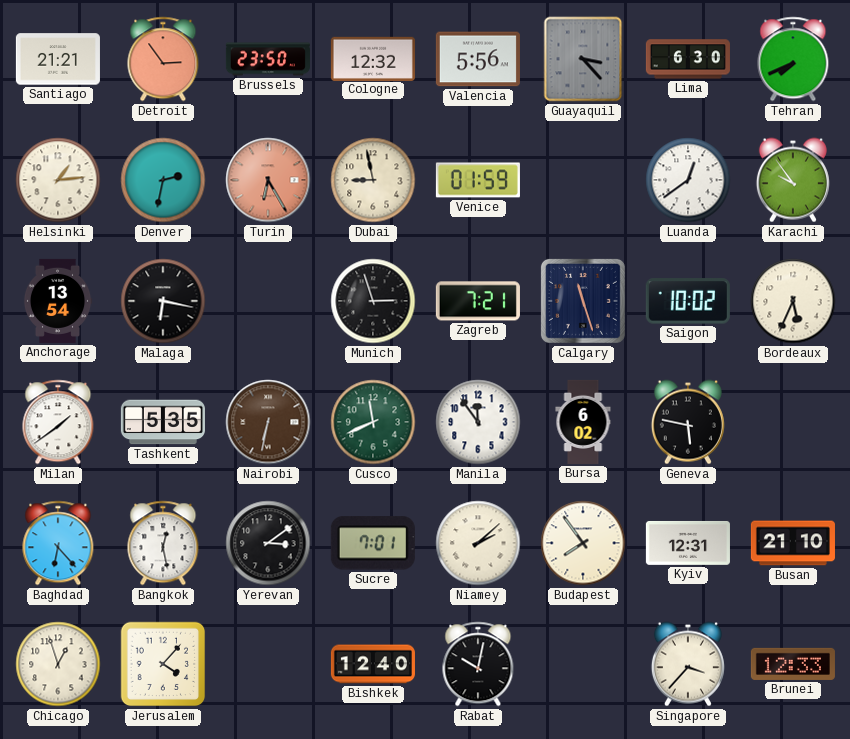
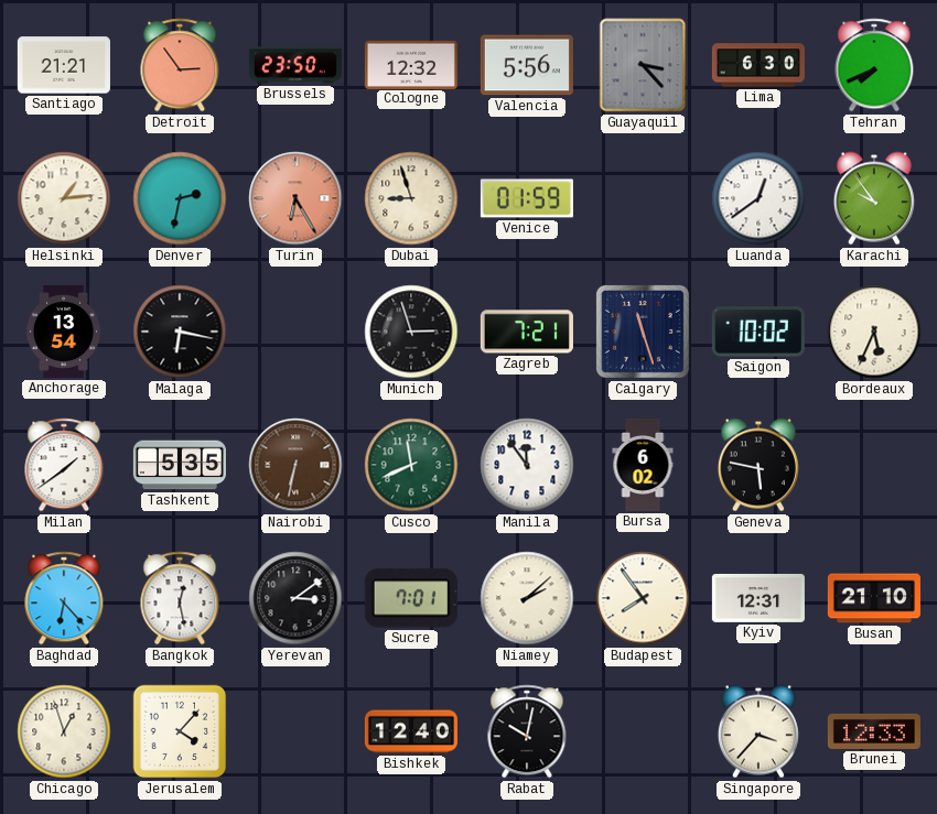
Dubai: 8:58 -> 8:57
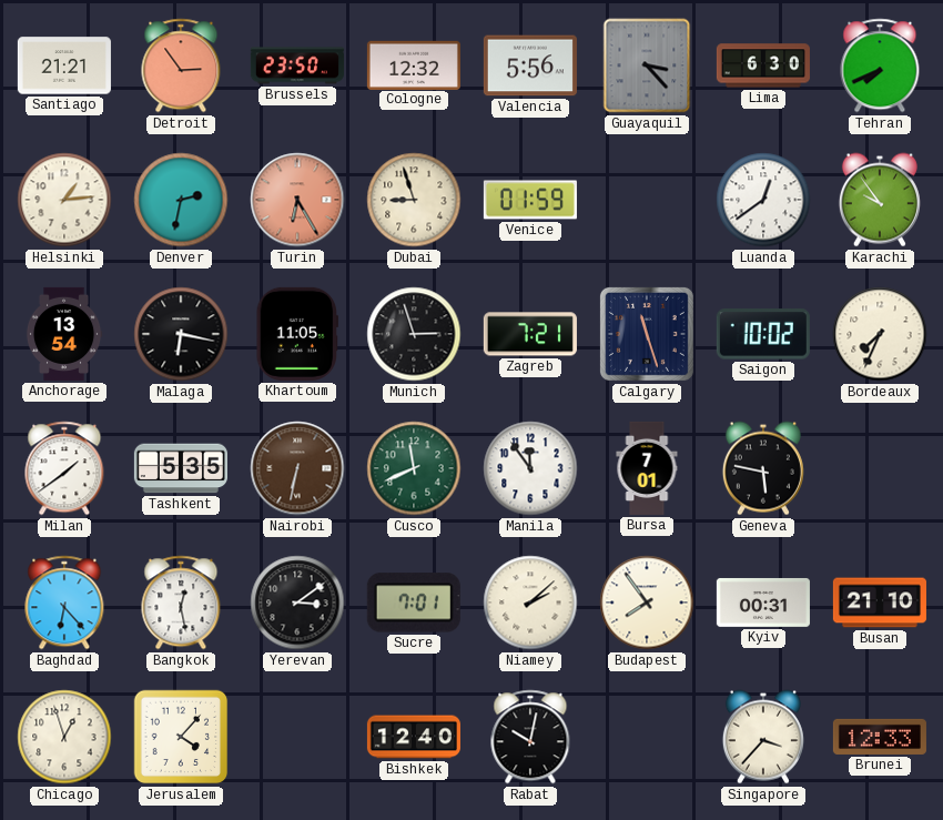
Khartoum: none -> 11:05
Bordeaux: 5:34 -> 7:34
Bursa: 6:02 -> 7:01
Kyiv: 12:31 -> 00:31
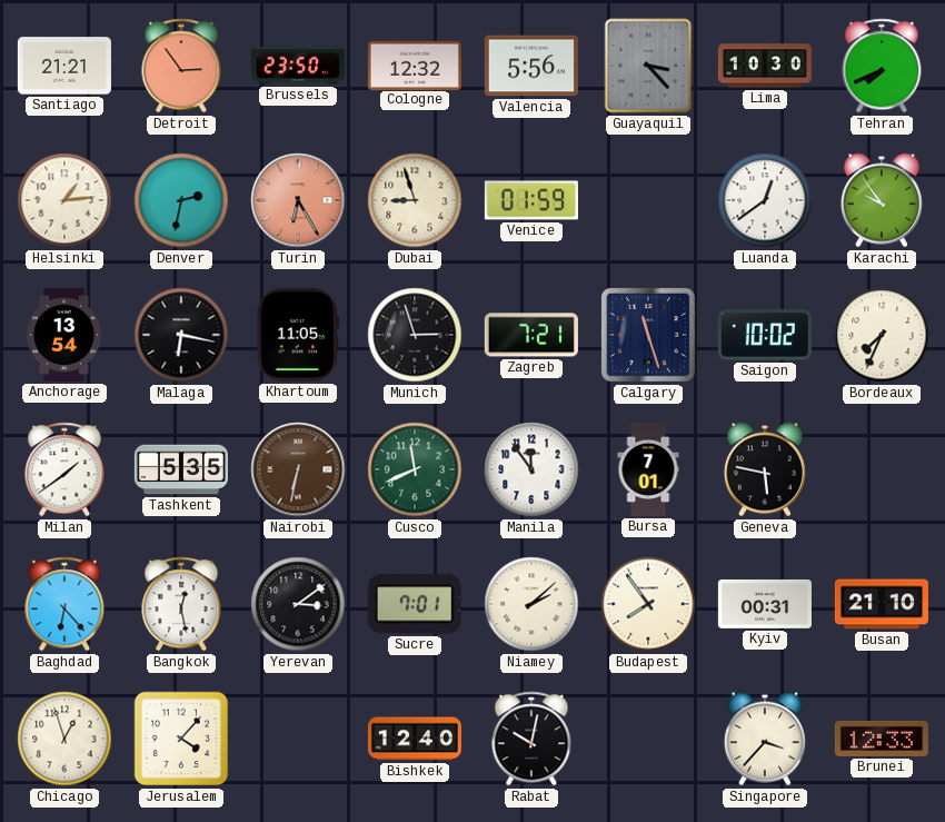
Lima: 6:30 -> 10:30
